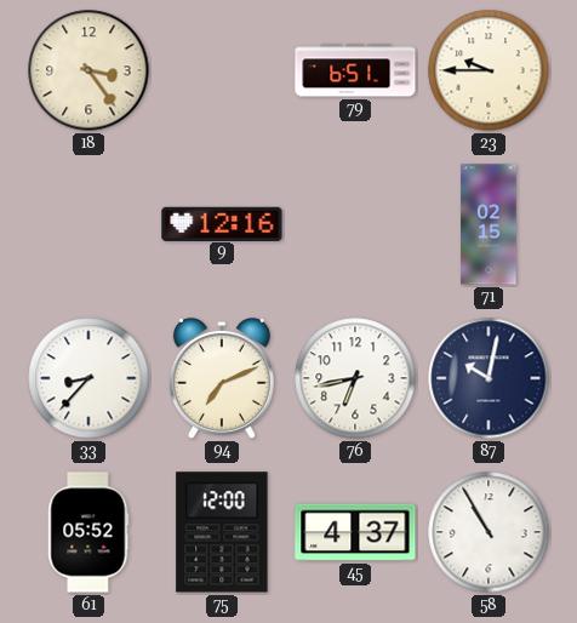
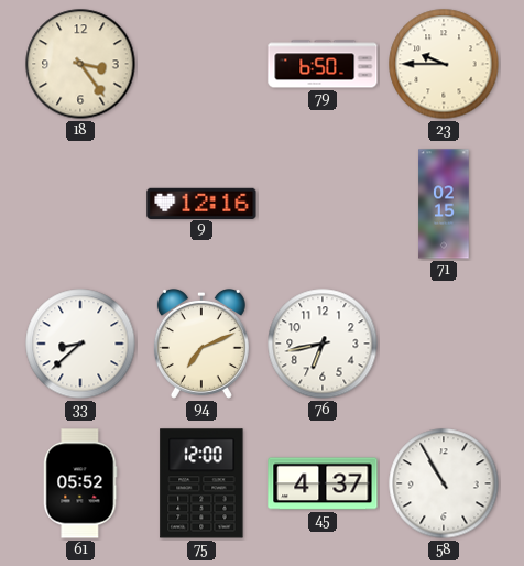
79: 6:51 -> 6:50
33: 8:37 -> 8:38
87: 10:02 -> none
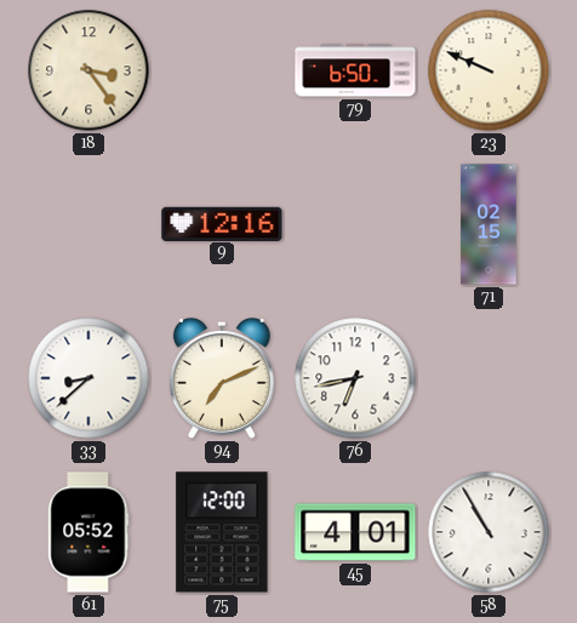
23: 9:45 -> 9:49
45: 4:37 -> 4:01
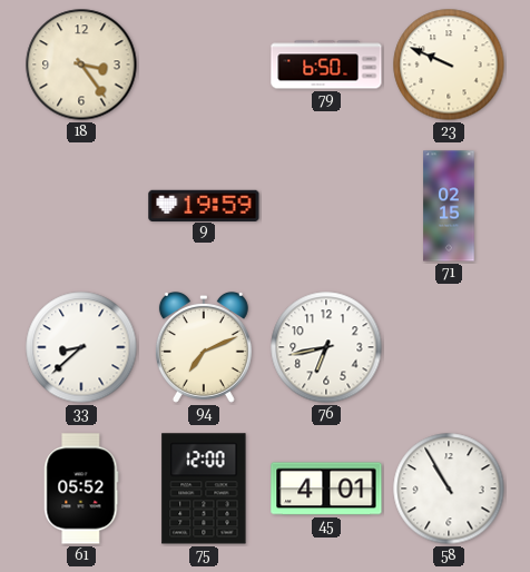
9: 12:16 -> 19:59
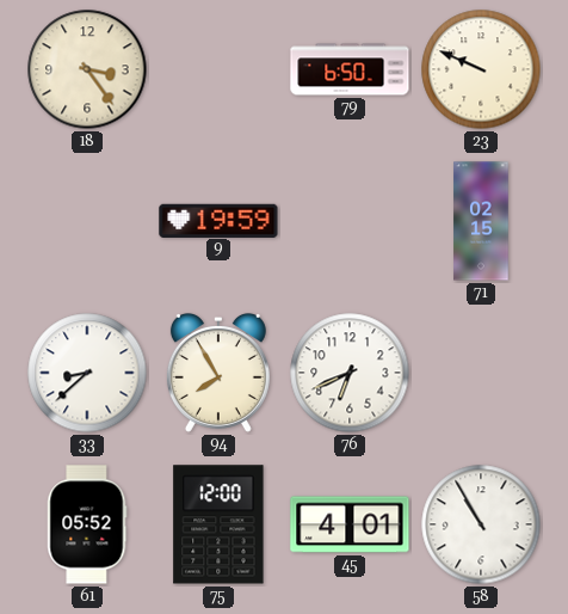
94: 7:11 -> 7:55
76: 6:43 -> 6:41
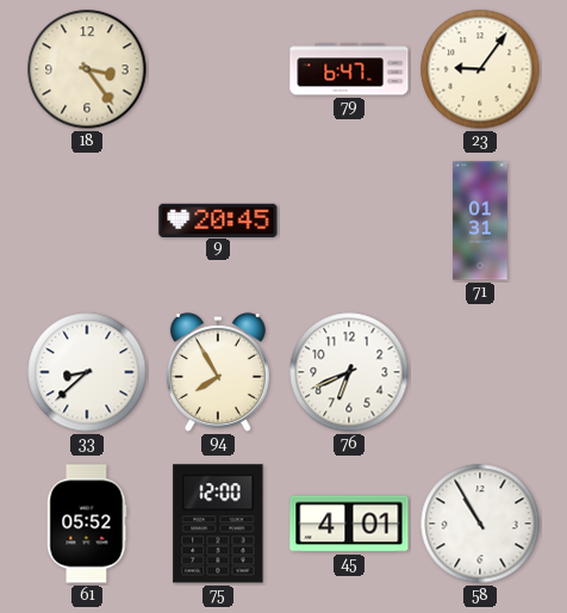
79: 6:50 -> 6:47
23: 9:49 -> 9:06
9: 19:59 -> 20:45
71: 02:15 -> 01:31
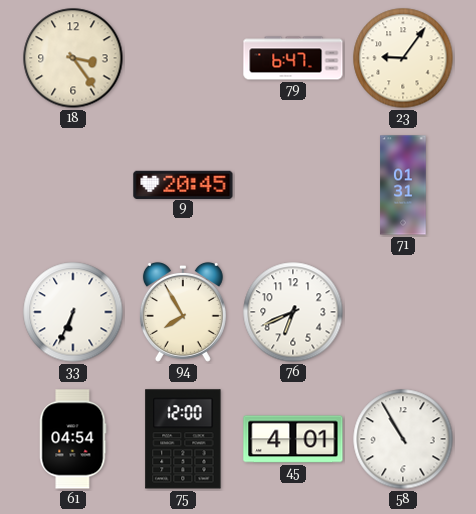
33: 8:38 -> 6:34
61: 05:52 -> 04:54
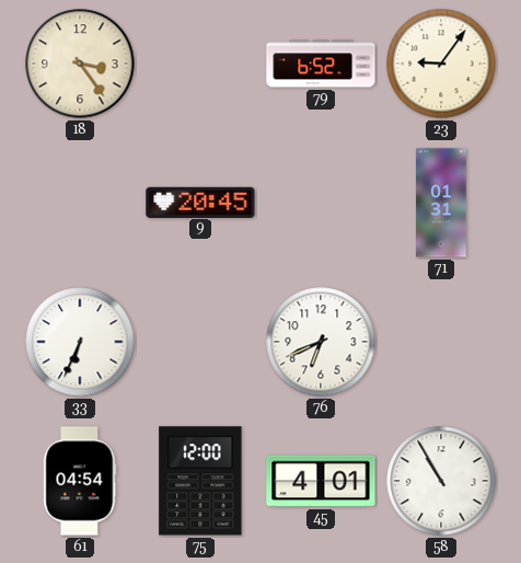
79: 6:47 -> 6:52
94: 7:55 -> none
